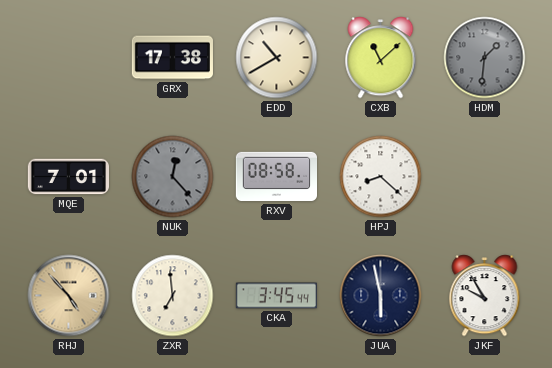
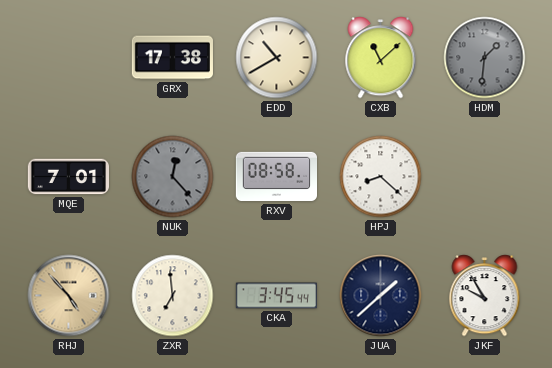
JUA: 5:58 -> 1:38
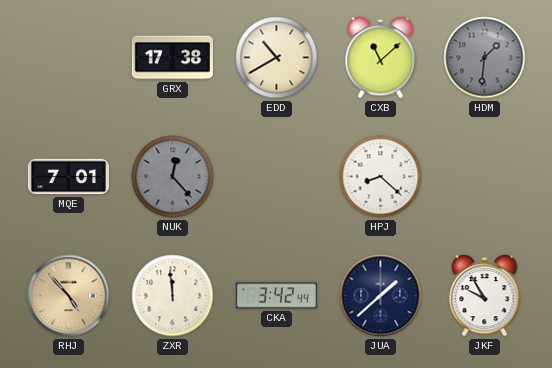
RXV: 08:58 -> none
ZXR: 6:59 -> 11:59
CKA: 3:45 -> 3:42
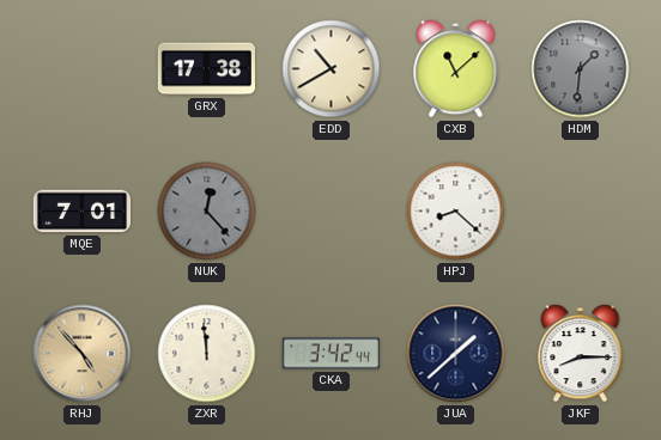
JKF: 9:55 -> 8:15
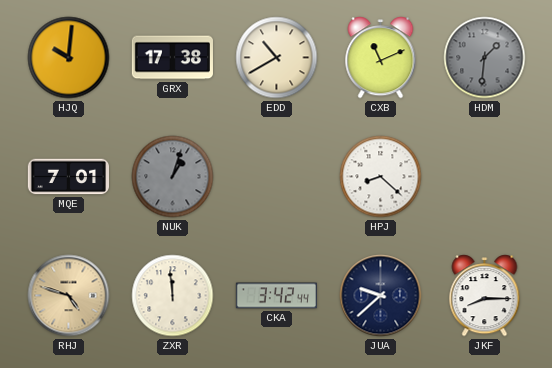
HJQ: none -> 10:01
CXB: 11:08 -> 11:11
NUK: 12:23 -> 1:03
RHJ: 4:53 -> 4:48
JUA: 1:38 -> 9:38
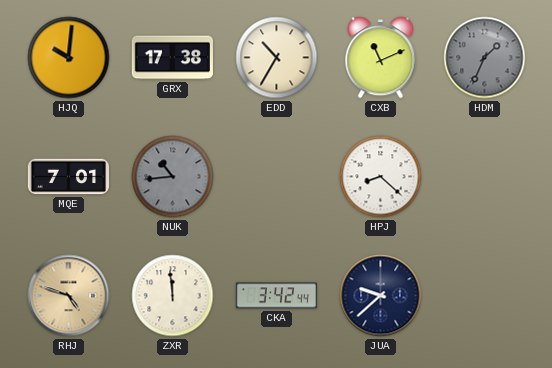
EDD: 10:40 -> 10:35
HDM: 1:31 -> 1:34
NUK: 1:03 -> 10:44
JKF: 8:15 -> none
